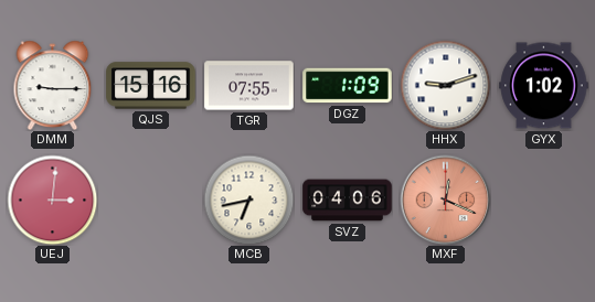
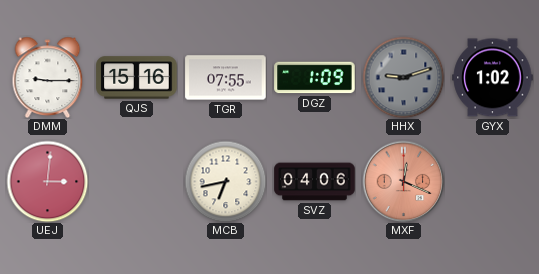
HHX dial: white -> grey
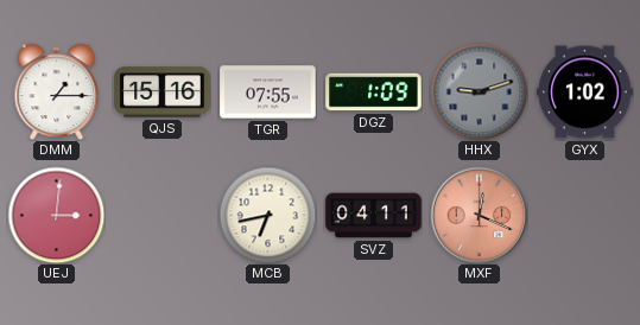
DMM: 9:15 -> 1:15
SVZ: 04:06 -> 04:11
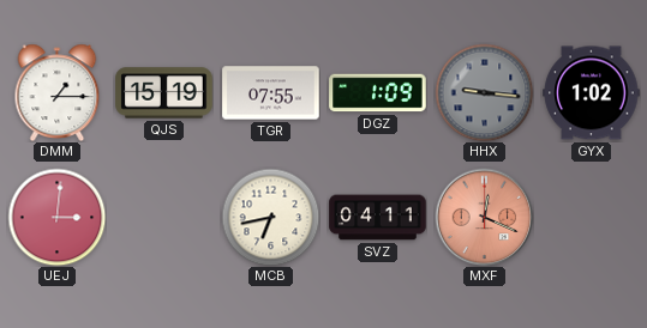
QJS: 15:16 -> 15:19
HHX: 9:12 -> 9:16
